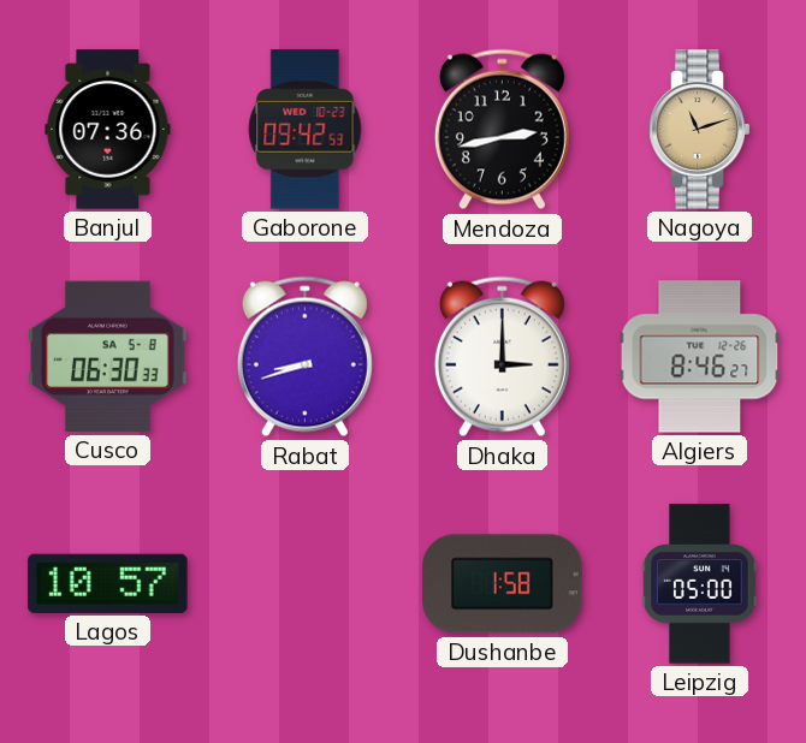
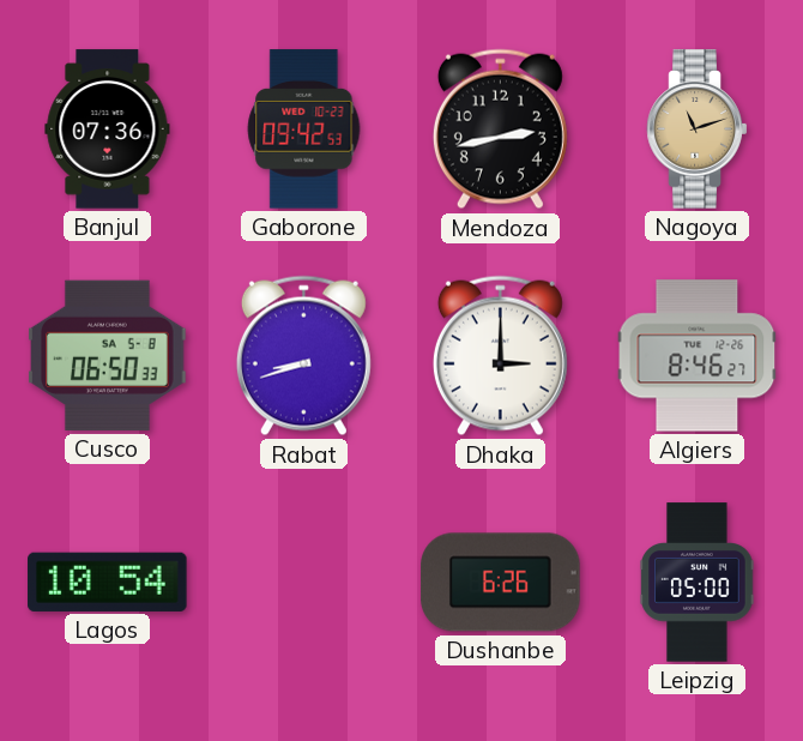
Cusco: 06:30 -> 06:50
Lagos: 10:57 -> 10:54
Dushanbe: 1:58 -> 6:26
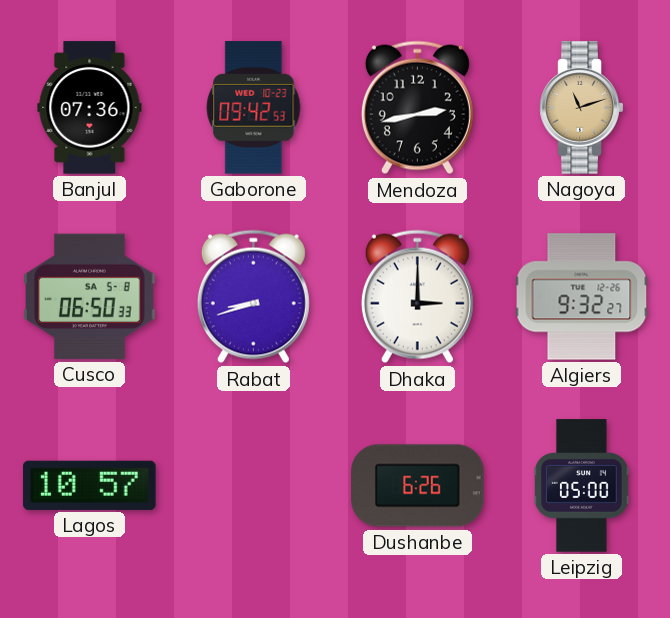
Algiers: 8:46 -> 9:32
Lagos: 10:54 -> 10:57
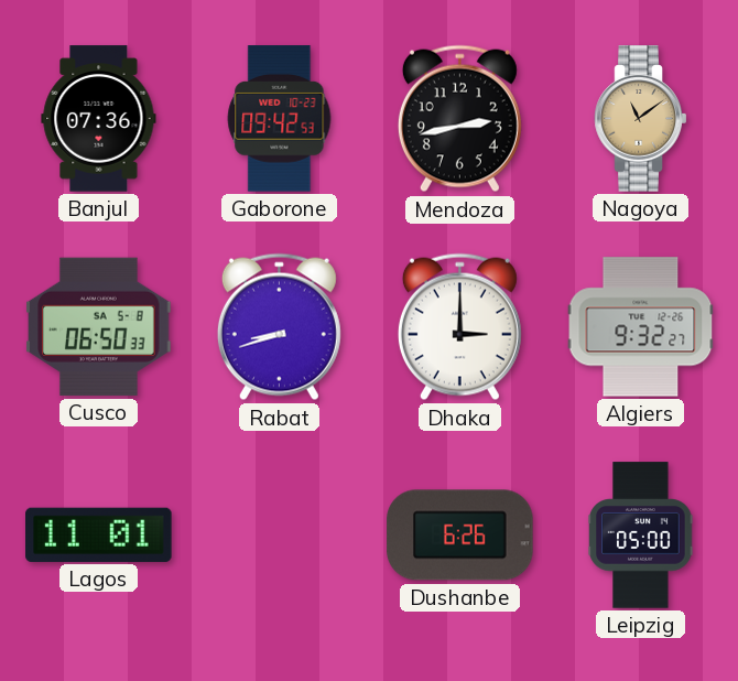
Nagoya: 11:12 -> 11:09
Lagos: 10:57 -> 11:01
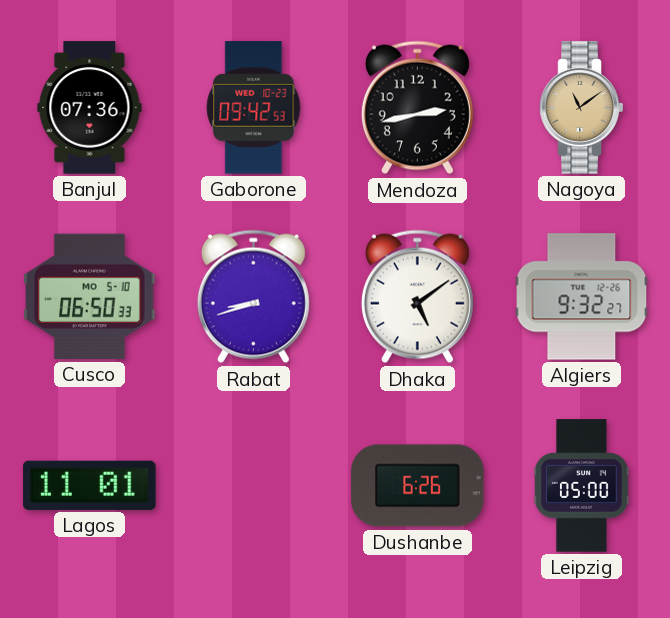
Cusco date: SA 5-8 -> MO 5-10
Dhaka: 3:00 -> 5:09
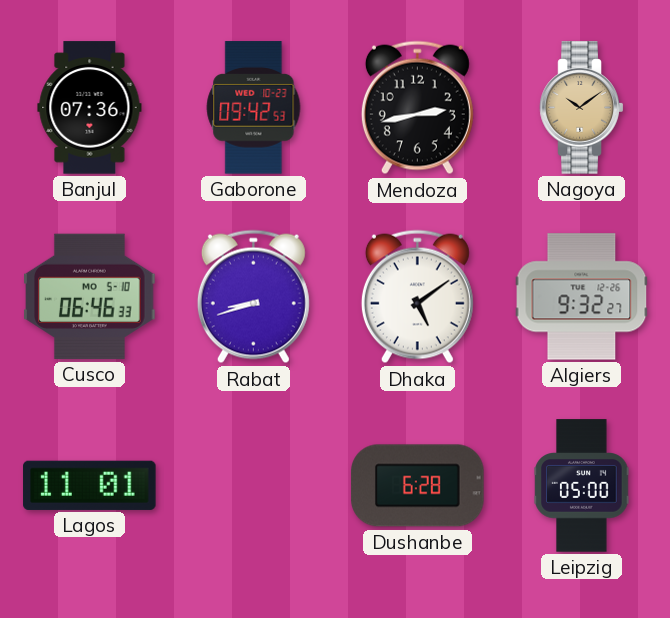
Nagoya: 11:09 -> 10:09
Cusco: 06:50 -> 06:46
Dushanbe: 6:26 -> 6:28
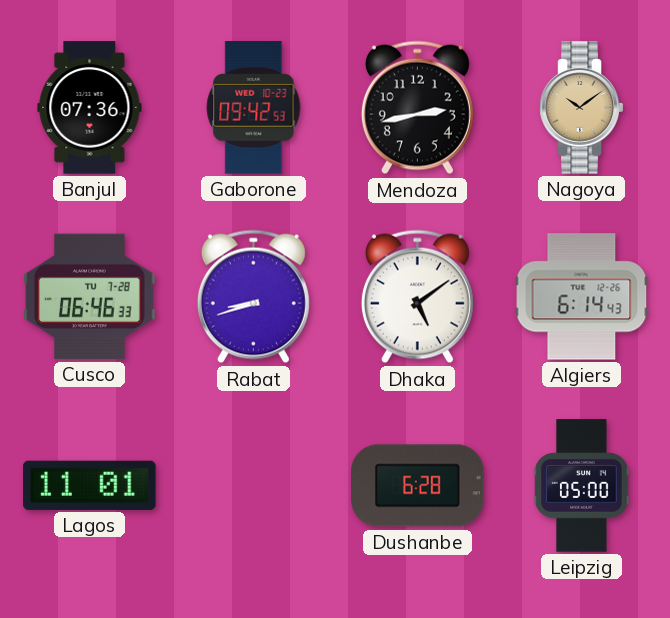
Cusco date: MO 5-10 -> TU 7-28
Algiers: 9:32 -> 6:14
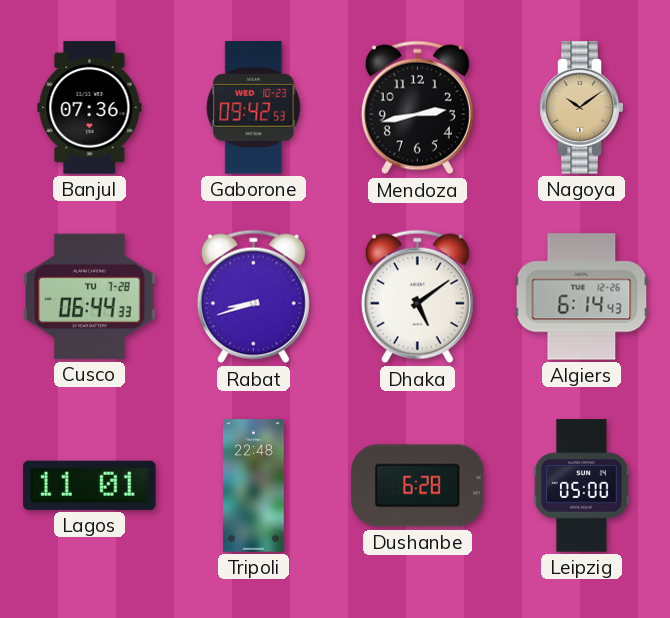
Cusco: 06:46 -> 06:44
Tripoli: none -> 22:48
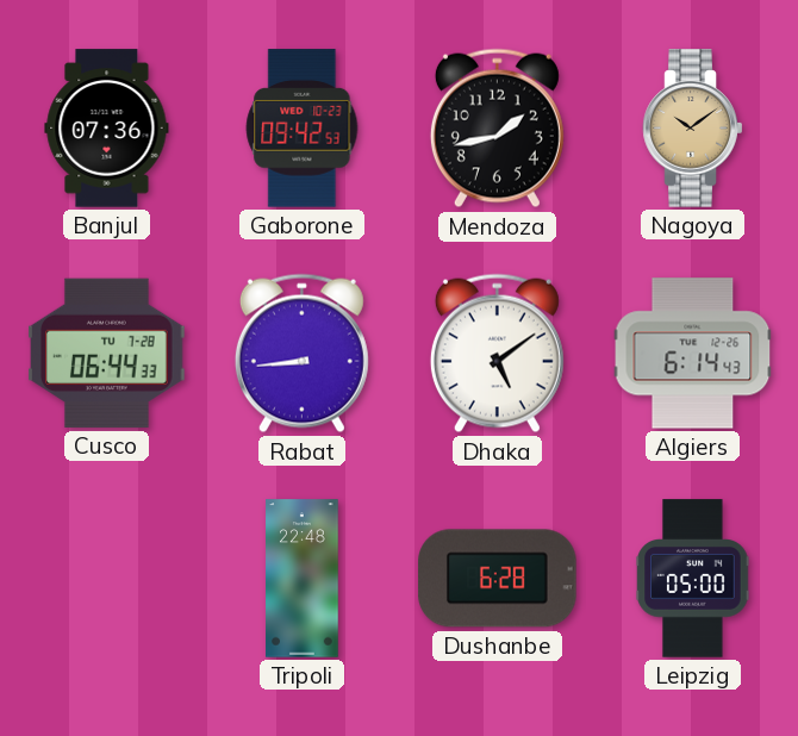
Mendoza: 2:43 -> 1:43
Rabat: 8:42 -> 8:44
Lagos: 11:01 -> none
